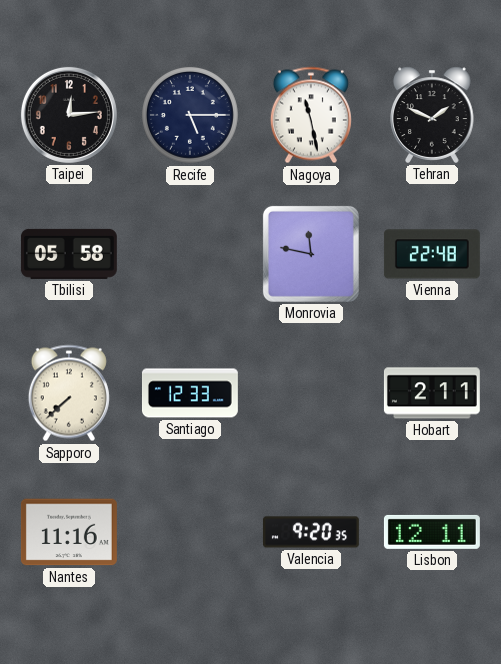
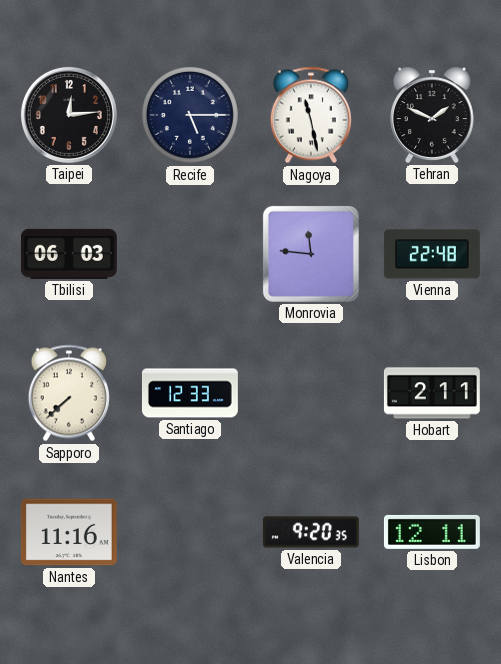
Tbilisi: 05:58 -> 06:03
Monrovia: 11:47 -> 11:46
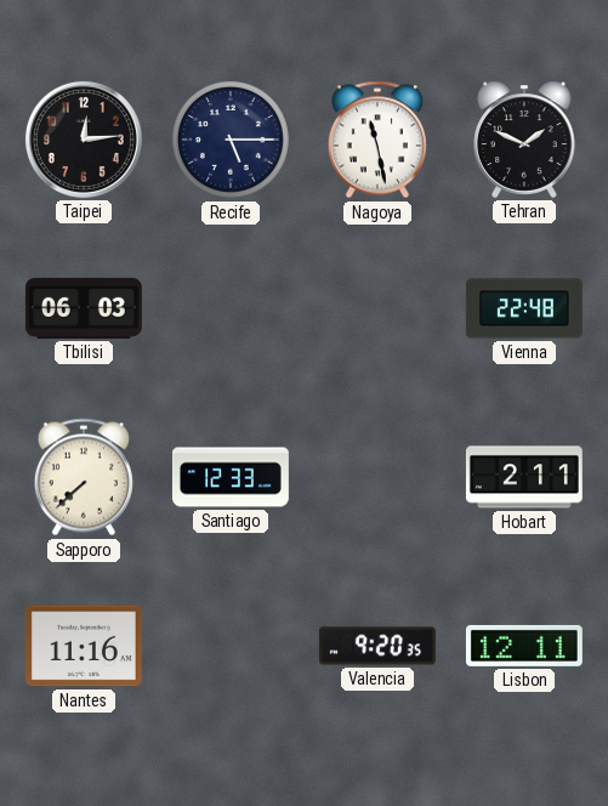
Monrovia: 11:46 -> none
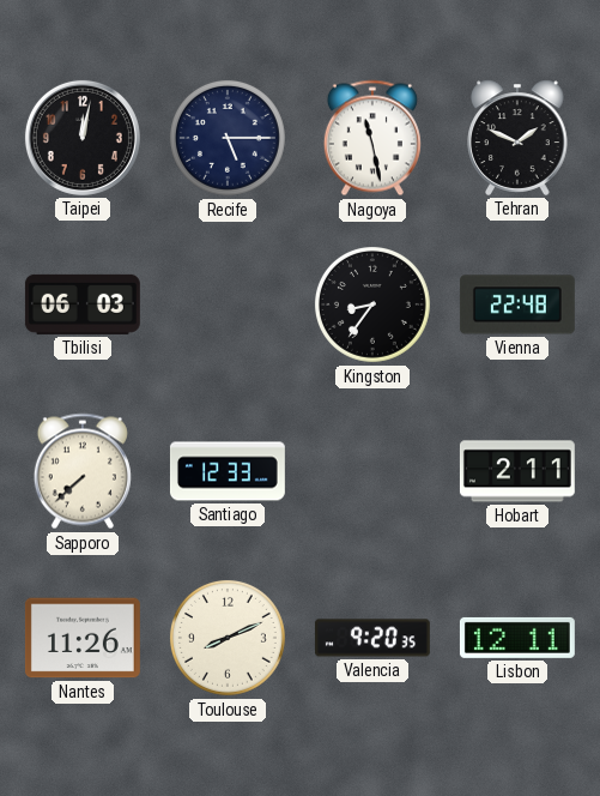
Taipei: 12:14 -> 12:02
Kingston: none -> 8:36
Nantes: 11:16 -> 11:26
Toulouse: none -> 8:11
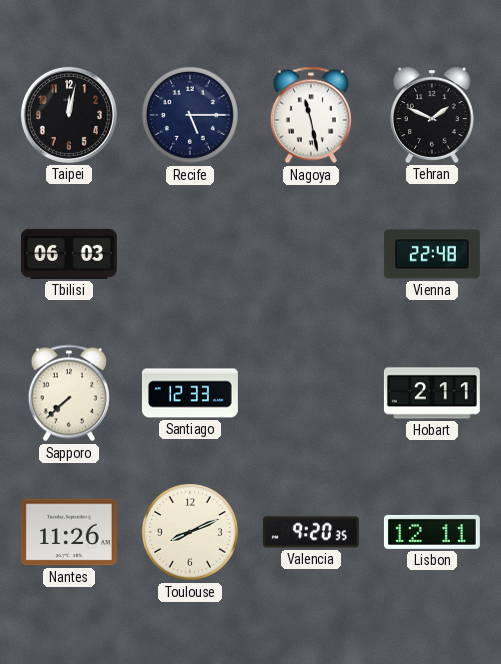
Kingston: 8:36 -> none
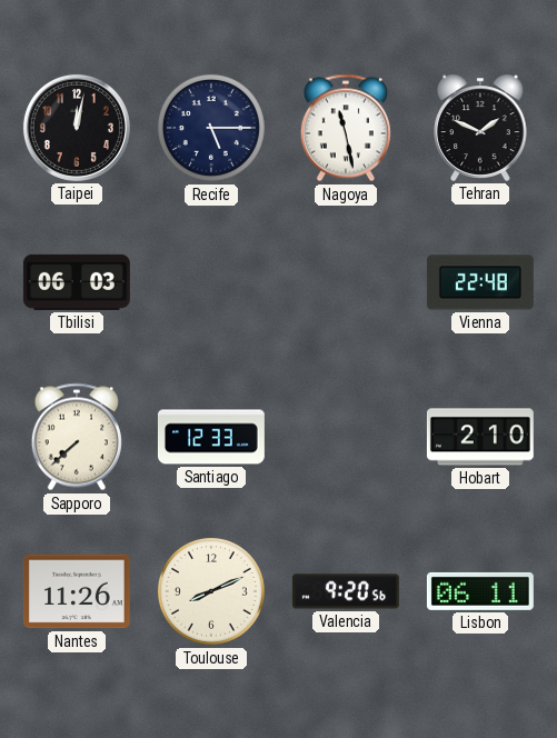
Hobart: 2:11 -> 2:10
Valencia: 9:20:35 -> 9:20:56
Lisbon: 12:11 -> 06:11
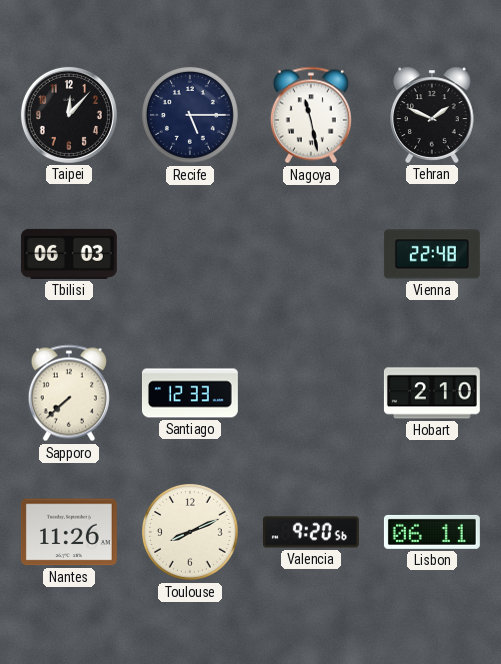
Taipei: 12:02 -> 12:07
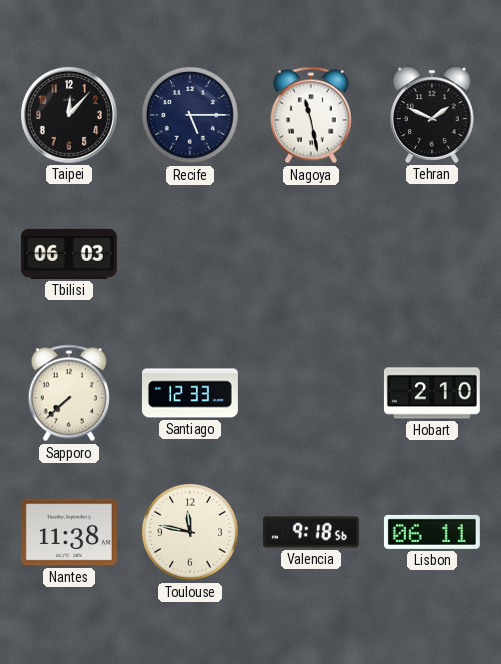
Vienna: 22:48 -> none
Nantes: 11:26 -> 11:38
Toulouse: 8:11 -> 11:47
Valencia: 9:20 -> 9:18
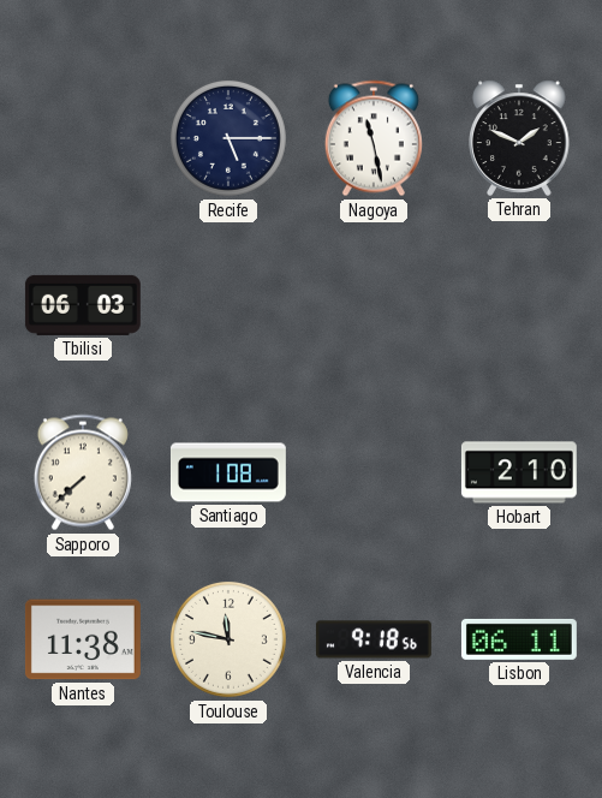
Taipei: 12:07 -> none
Santiago: 12:33 -> 1:08
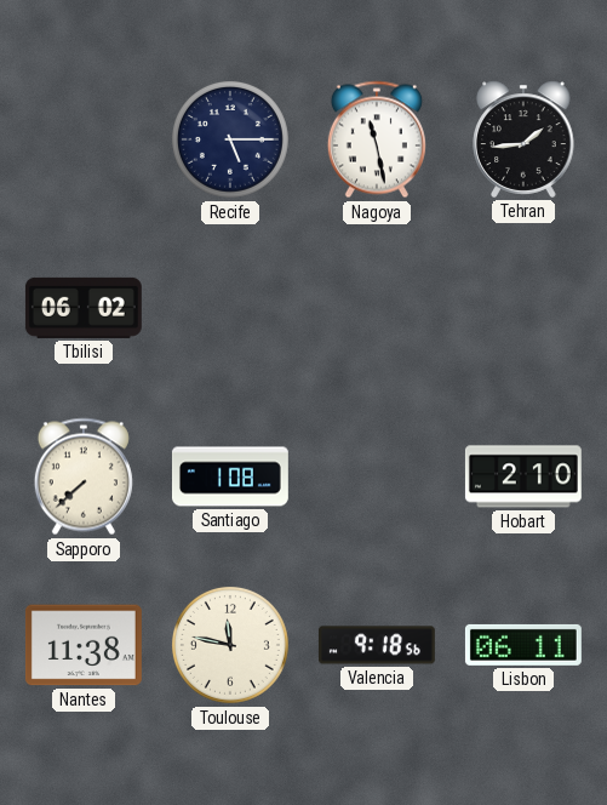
Tehran: 1:49 -> 1:44
Tbilisi: 06:03 -> 06:02
